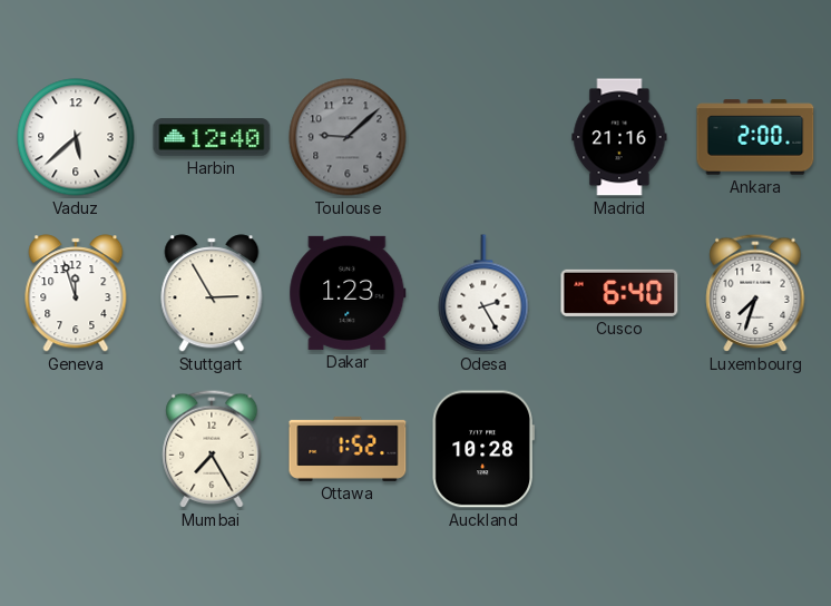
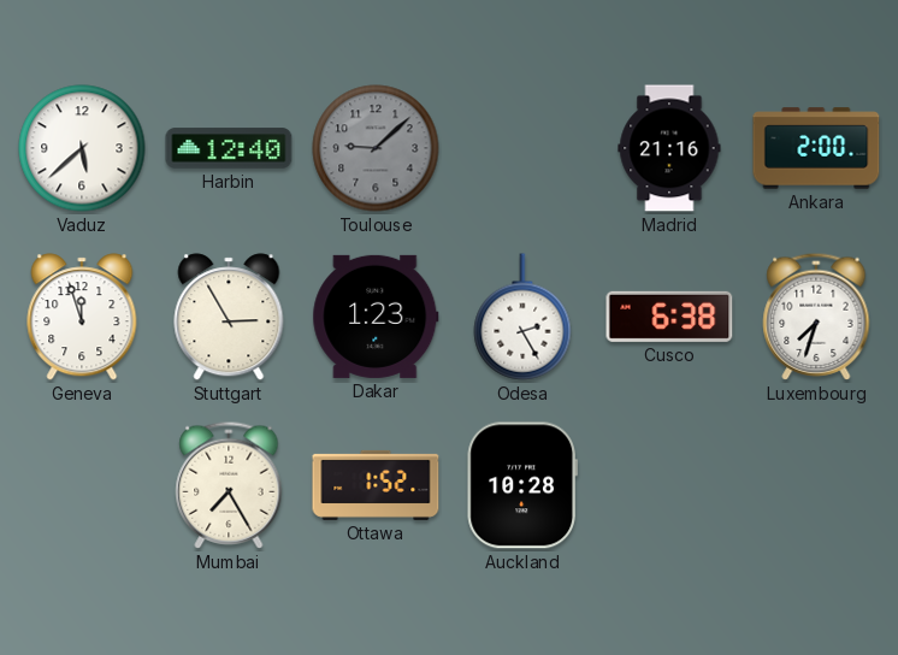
Cusco: 6:40 -> 6:38
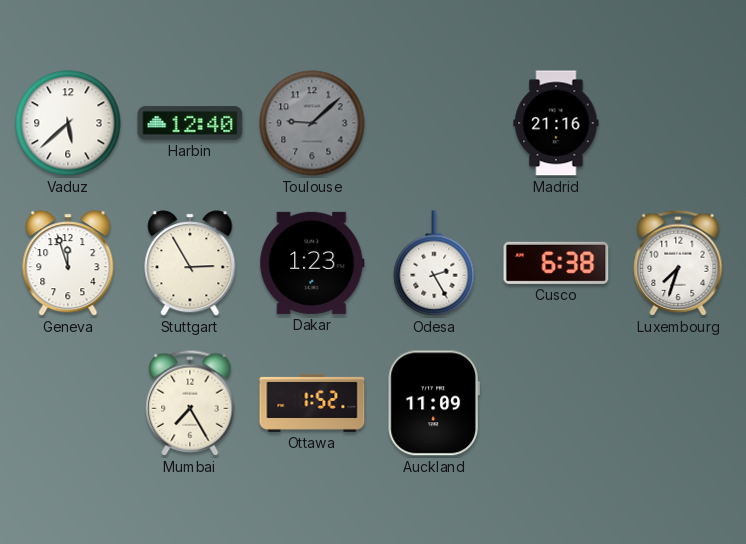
Ankara: 2:00 -> none
Auckland: 10:28 -> 11:09
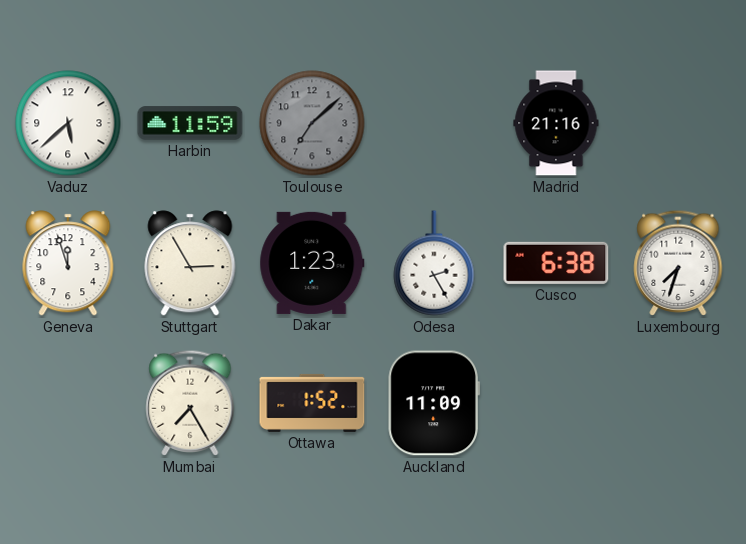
Harbin: 12:40 -> 11:59
Toulouse: 9:08 -> 7:08
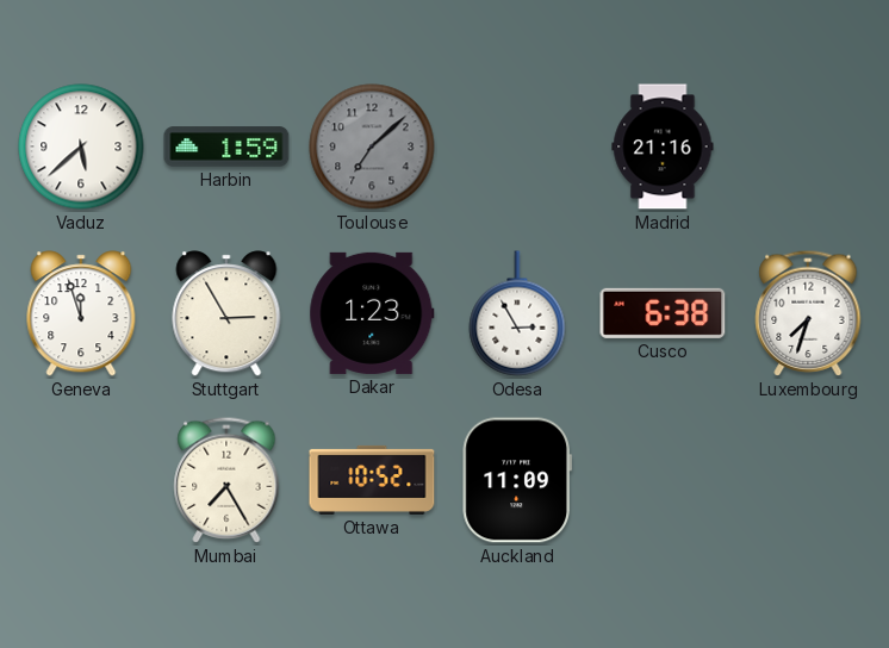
Harbin: 11:59 -> 1:59
Odesa: 2:25 -> 2:55
Ottawa: 1:52 -> 10:52
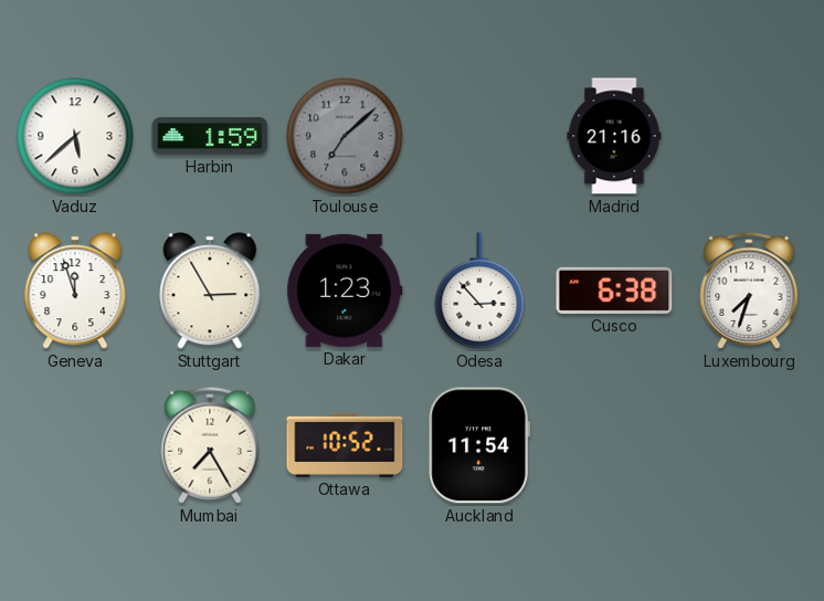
Odesa: 2:55 -> 2:53
Auckland: 11:09 -> 11:54
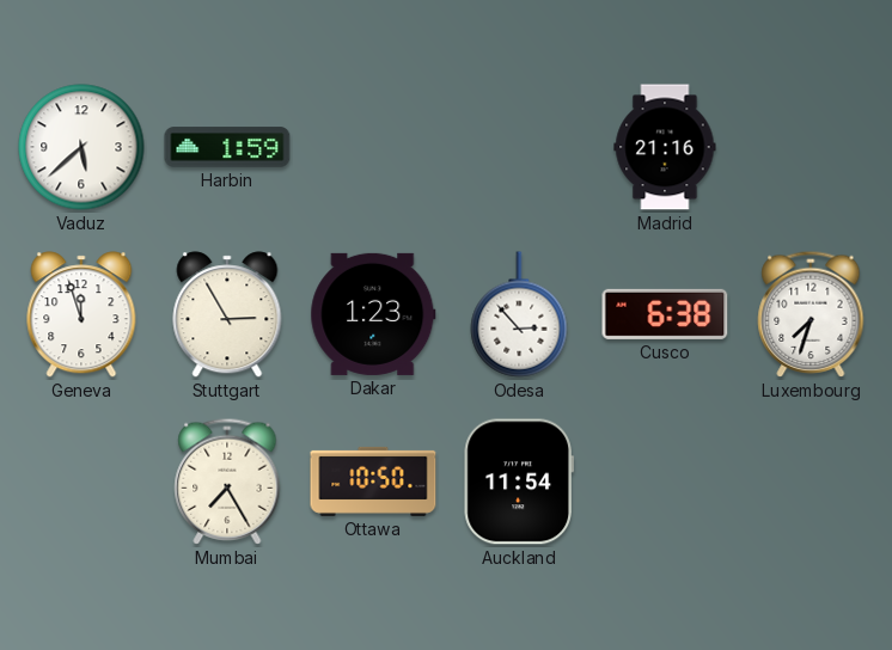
Toulouse: 7:08 -> none
Ottawa: 10:52 -> 10:50
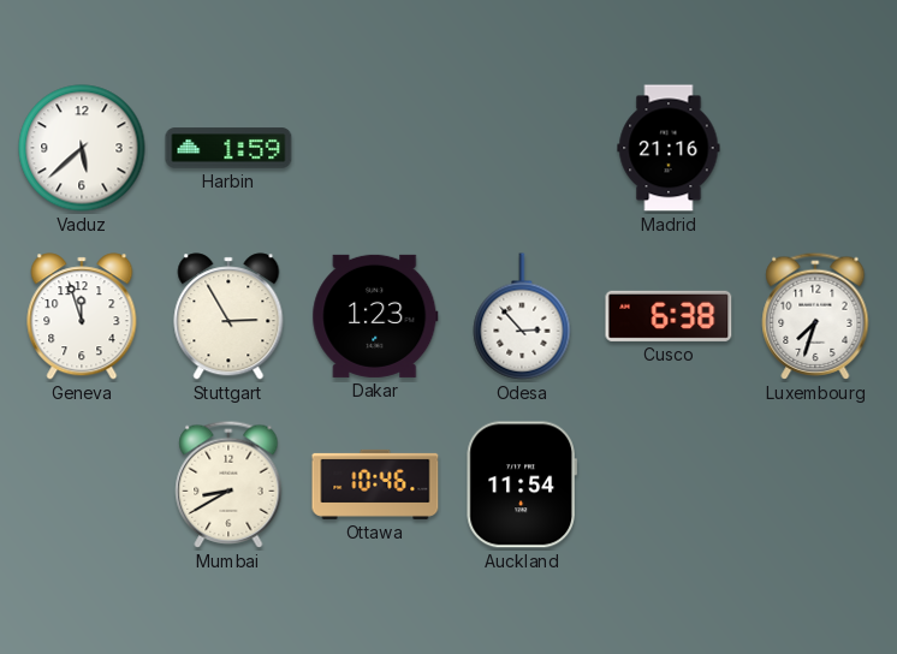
Mumbai: 7:25 -> 8:40
Ottawa: 10:50 -> 10:46
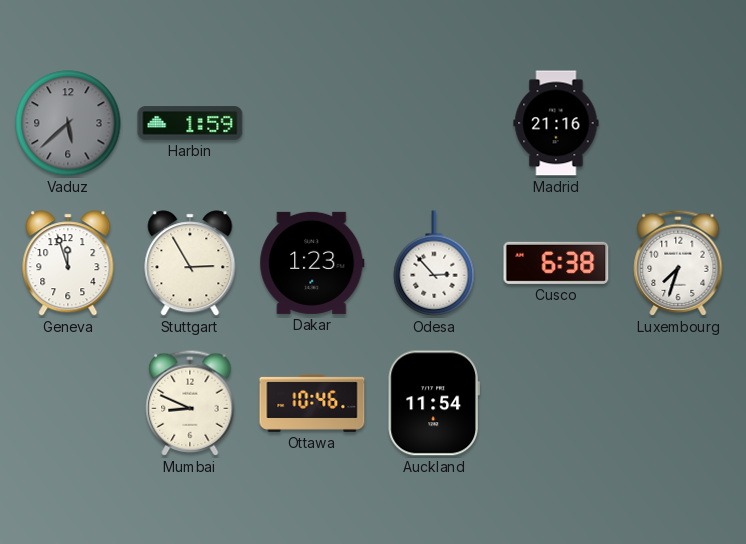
Vaduz dial: white -> grey
Mumbai: 8:40 -> 8:49
